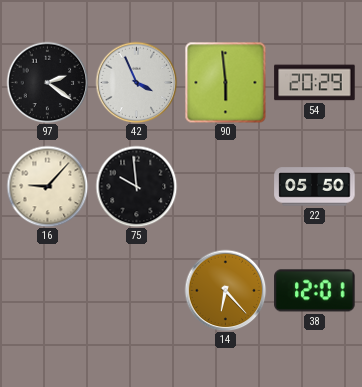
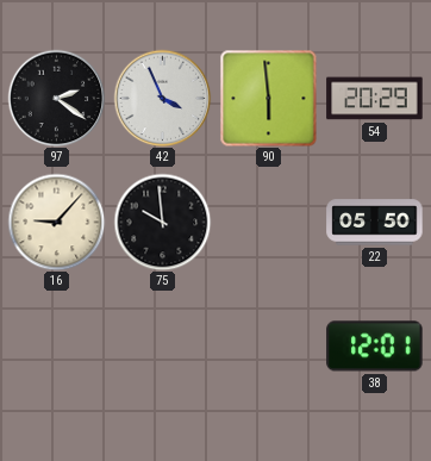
14: 6:23 -> none
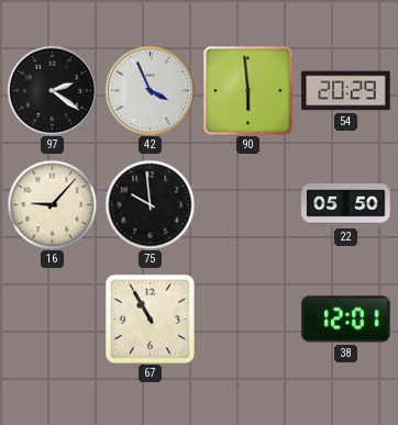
67: none -> 10:55
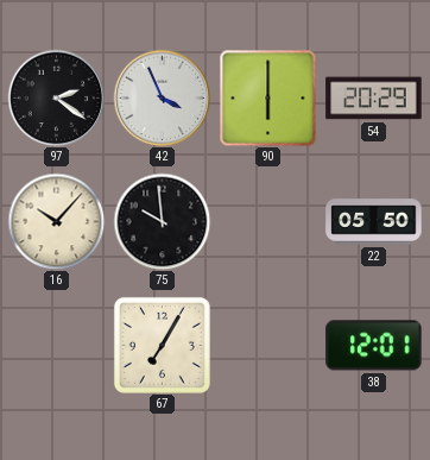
90: 5:59 -> 6:00
16: 9:07 -> 10:07
67: 10:55 -> 7:05
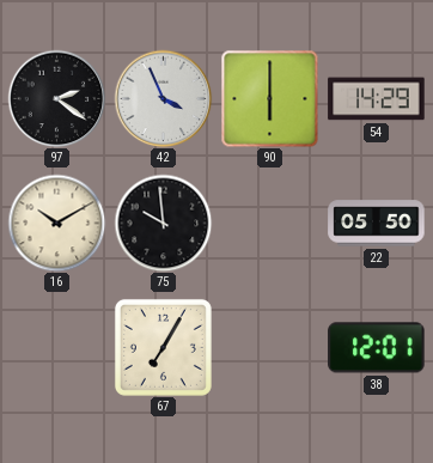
54: 20:29 -> 14:29
16: 10:07 -> 10:10
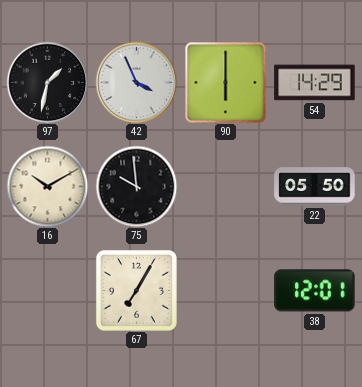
97: 2:21 -> 1:32
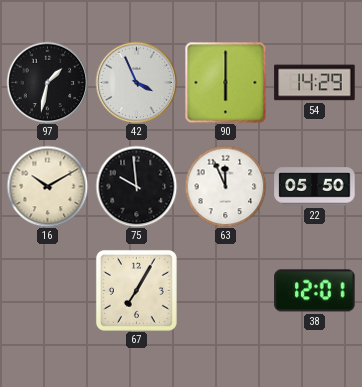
63: none -> 11:56
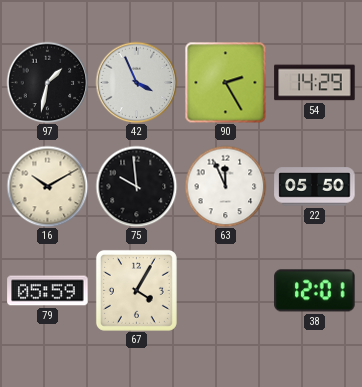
90: 6:00 -> 2:25
79: none -> 05:59
67: 7:05 -> 4:05
